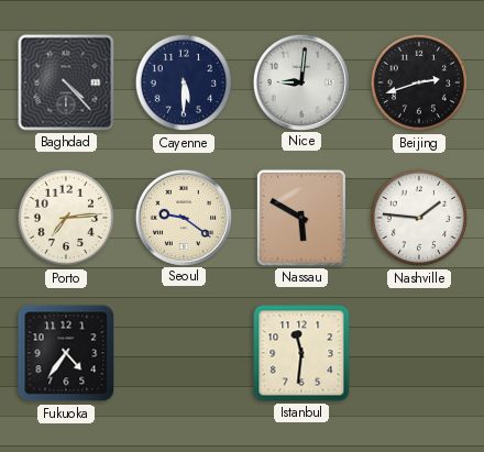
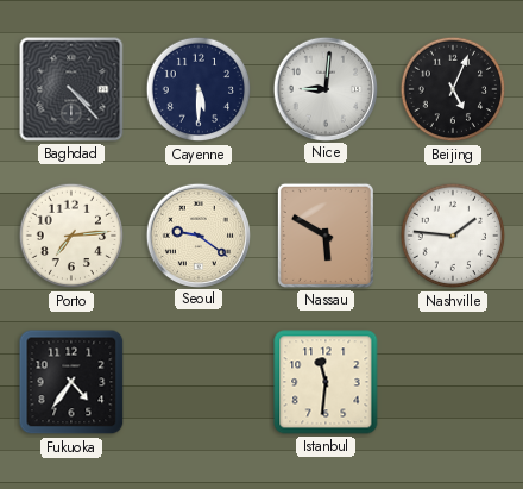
Beijing: 2:42 -> 5:04
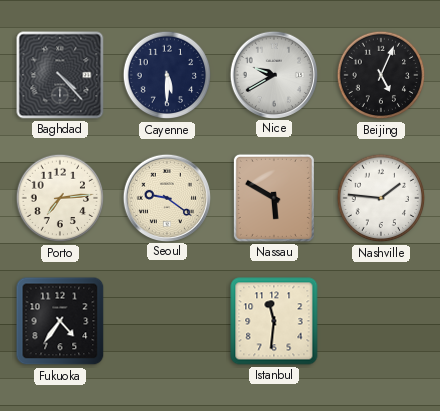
Nice: 9:01 -> 9:40
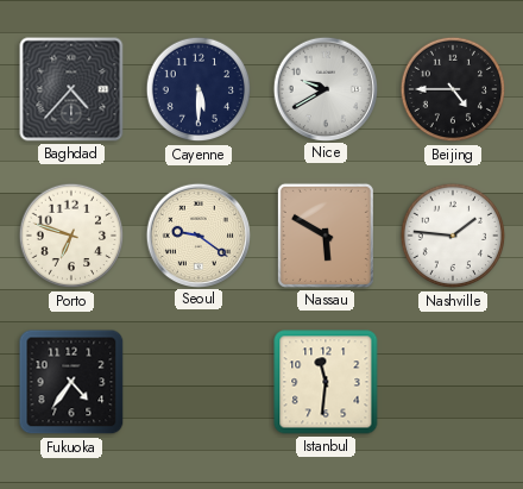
Baghdad: 4:23 -> 4:37
Beijing: 5:04 -> 4:45
Porto: 7:14 -> 6:48
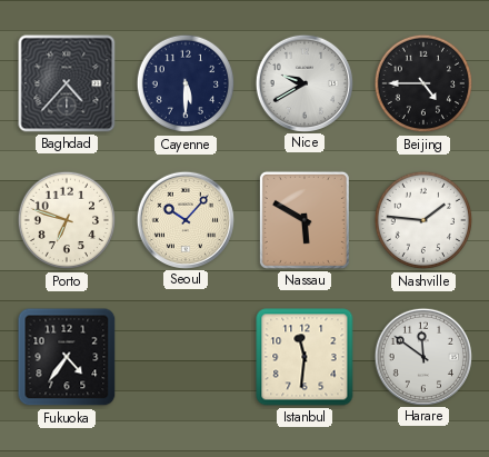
Seoul: 9:21 -> 10:07
Harare: none -> 11:51
